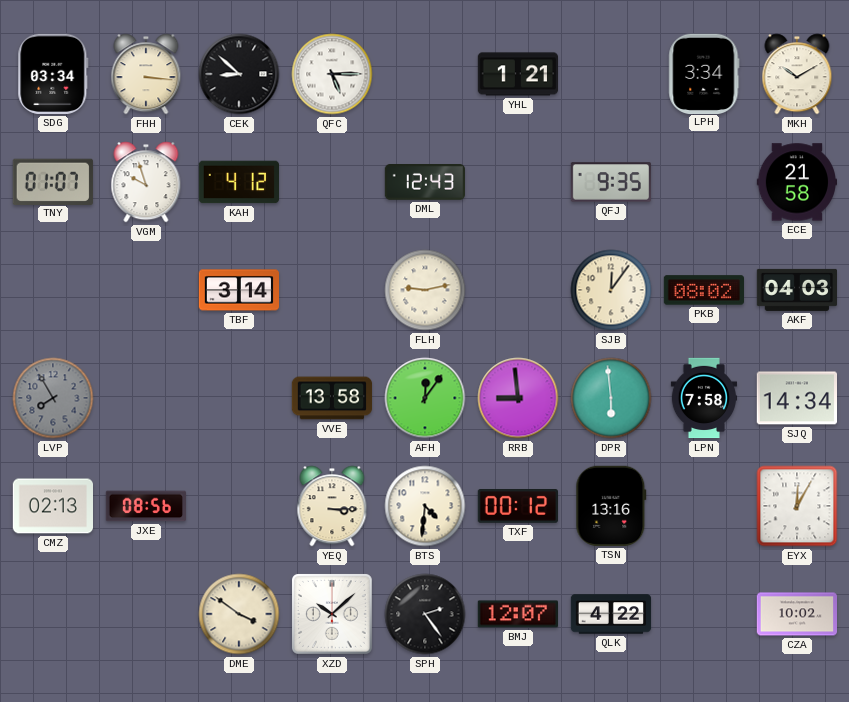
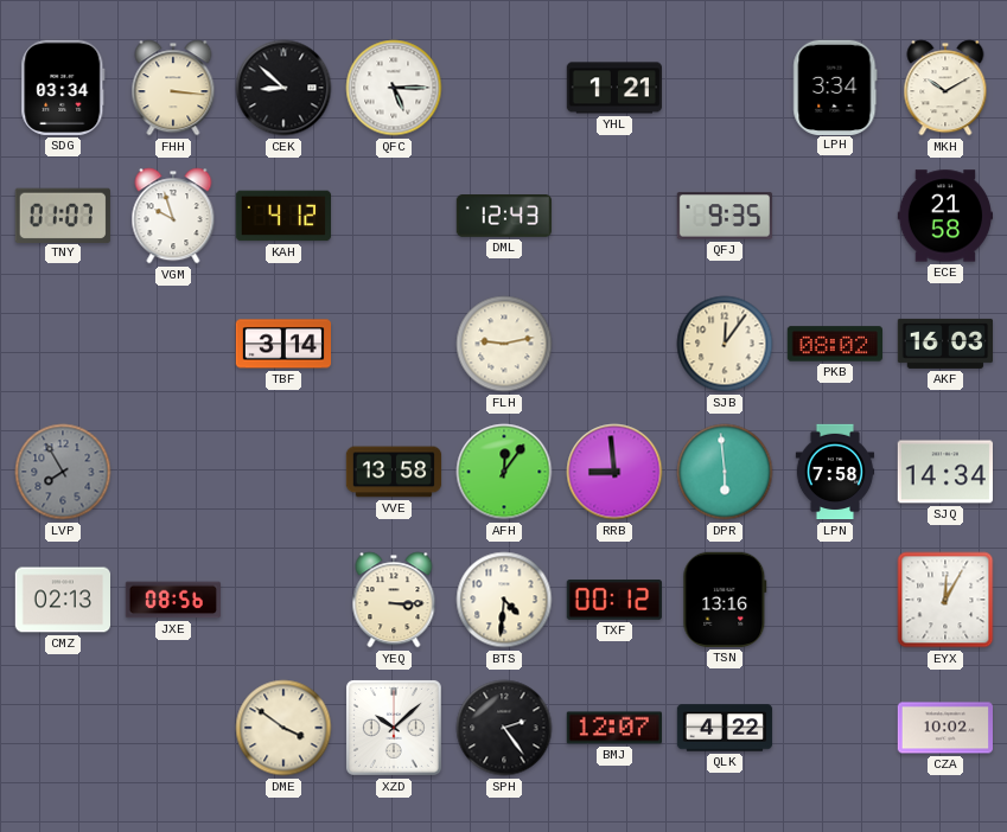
AKF: 04:03 -> 16:03
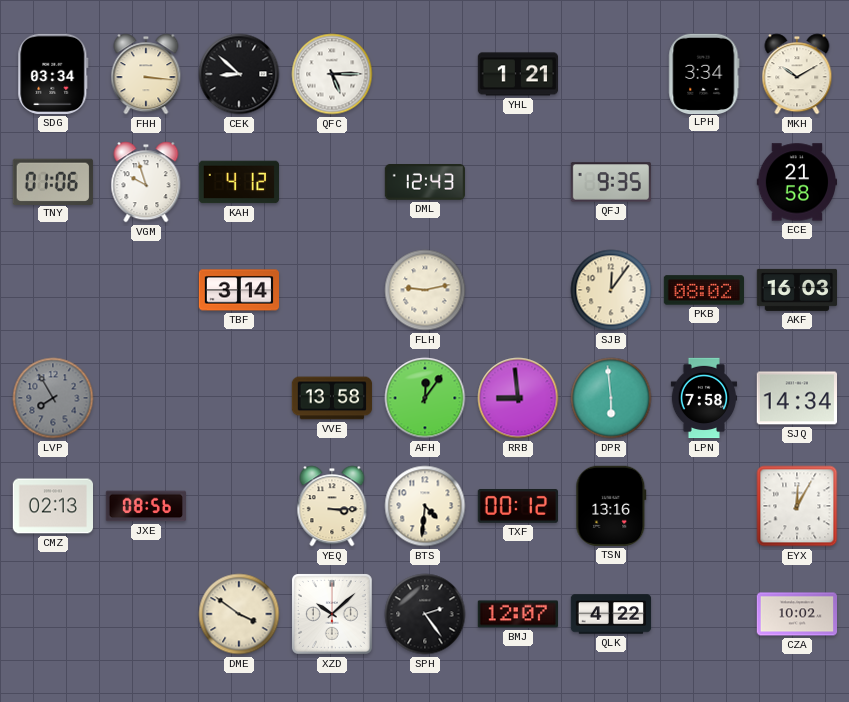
TNY: 01:07 -> 01:06
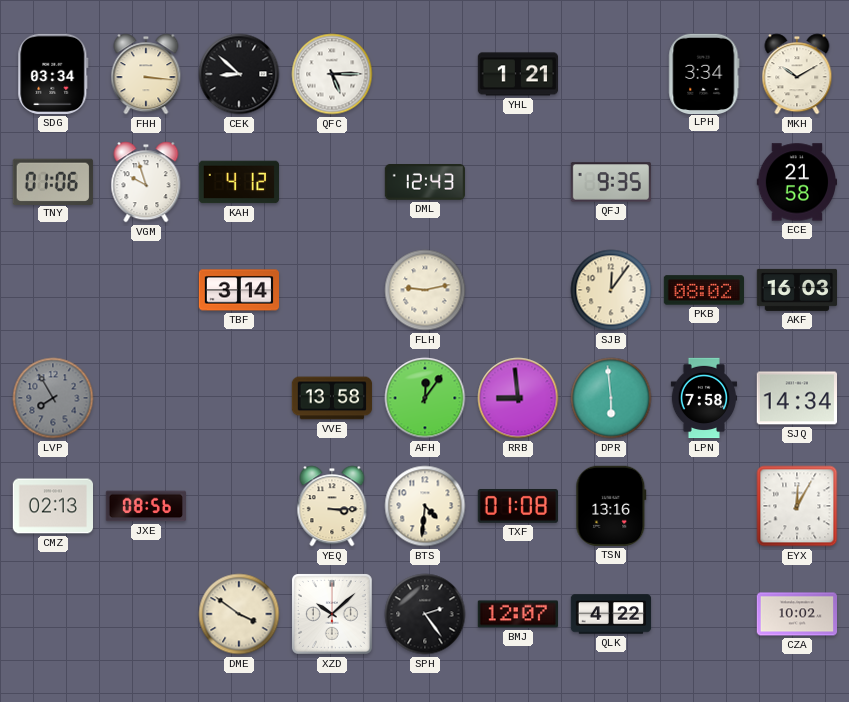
TXF: 00:12 -> 01:08
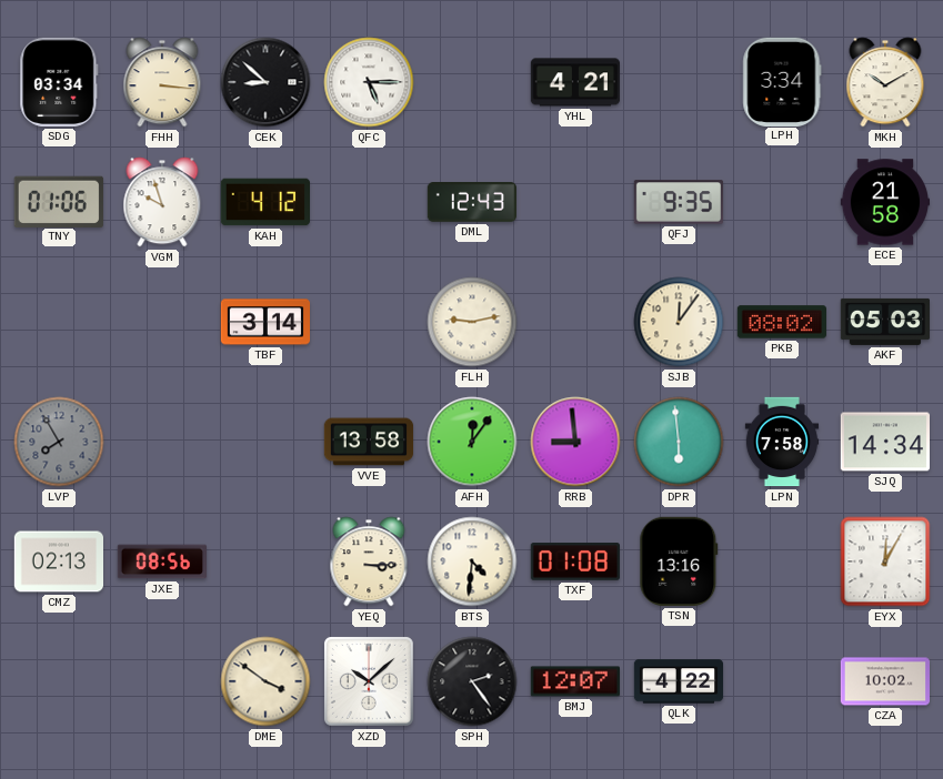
YHL: 1:21 -> 4:21
AKF: 16:03 -> 05:03
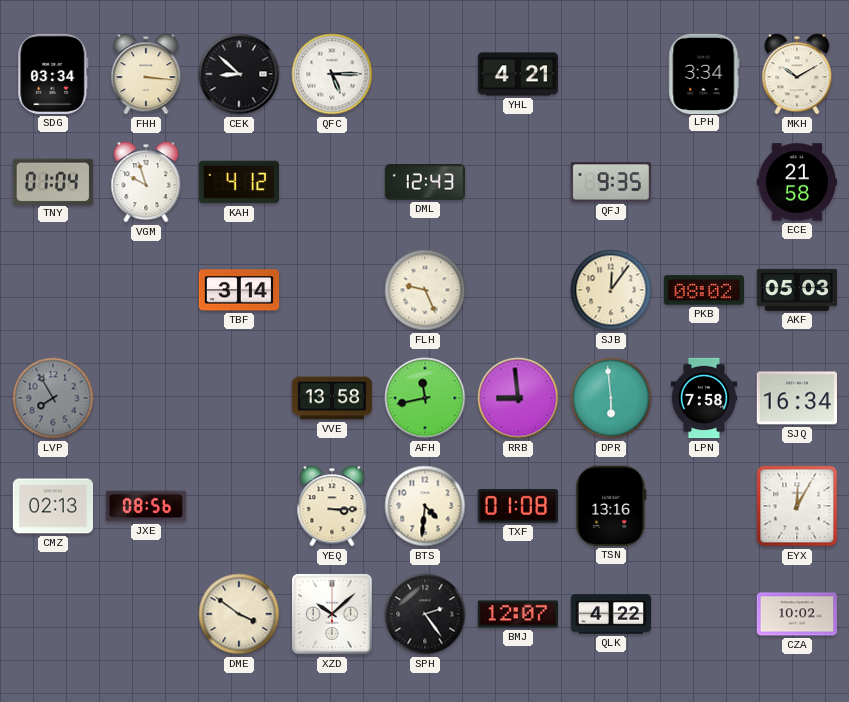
TNY: 01:06 -> 01:04
FLH: 9:13 -> 9:26
AFH: 12:06 -> 11:43
SJQ: 14:34 -> 16:34
